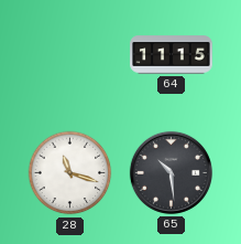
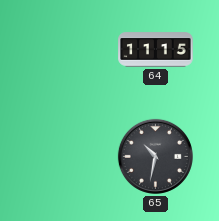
28: 11:18 -> none
65: 10:29 -> 10:32
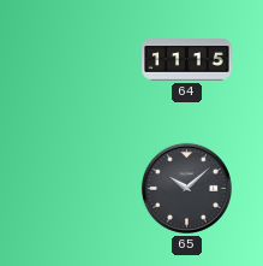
65: 10:32 -> 10:08
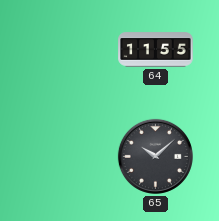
64: 11:15 -> 11:55
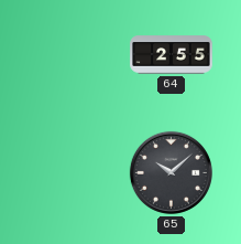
64: 11:55 -> 2:55
